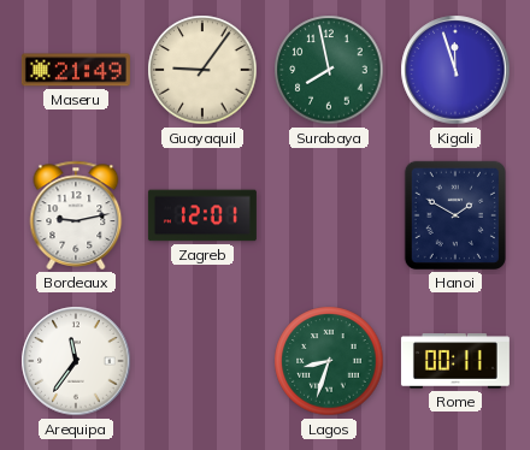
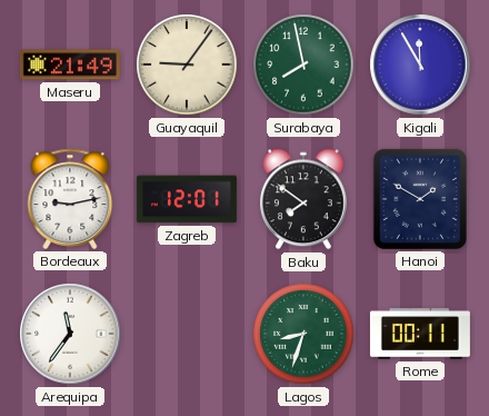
Kigali: 11:57 -> 11:55
Baku: none -> 7:51
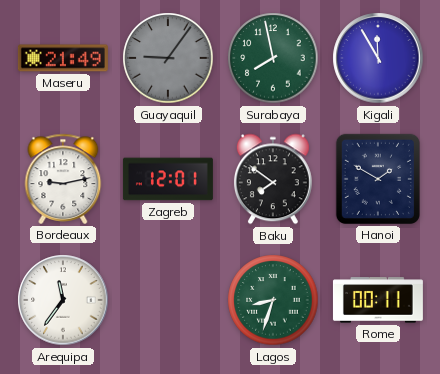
Guayaquil dial: cream -> grey
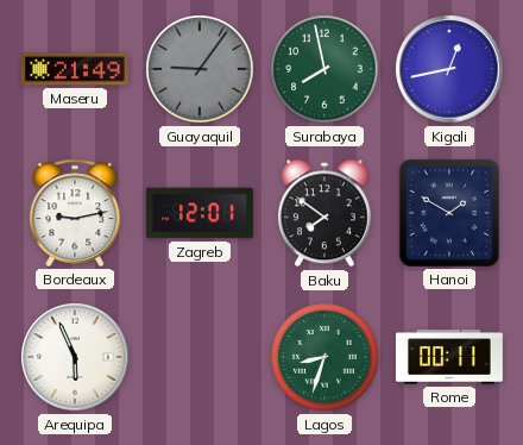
Kigali: 11:55 -> 12:43
Arequipa: 11:36 -> 5:56
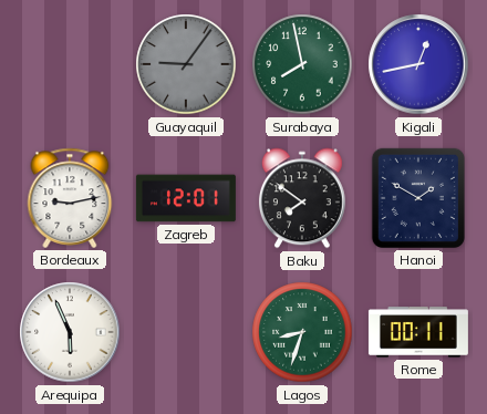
Maseru: 21:49 -> none
